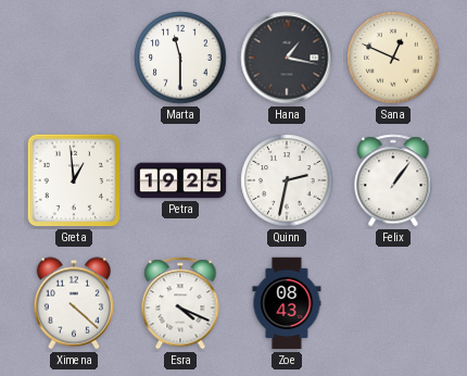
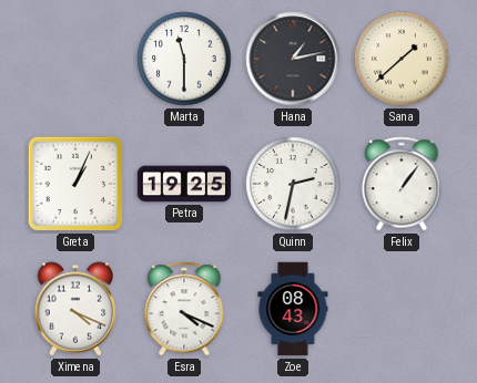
Hana: 1:17 -> 1:13
Sana: 12:49 -> 1:38
Greta: 12:59 -> 1:04
Ximena: 4:22 -> 4:19
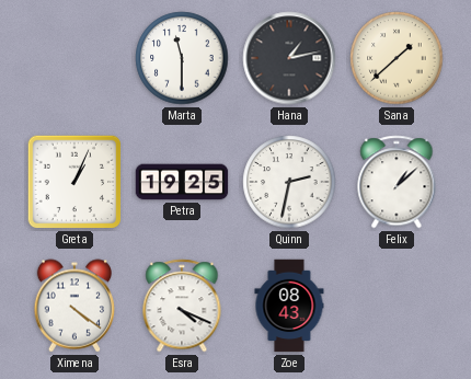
Felix: 1:06 -> 1:08
Ximena: 4:19 -> 4:21
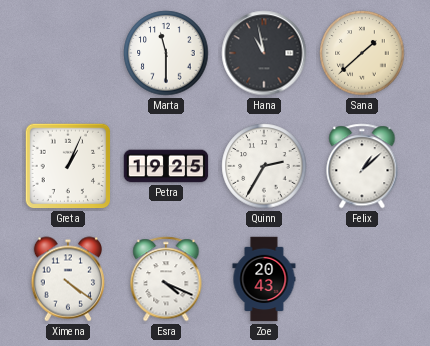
Hana: 1:13 -> 10:58
Quinn: 2:32 -> 2:35
Zoe: 08:43 -> 20:43
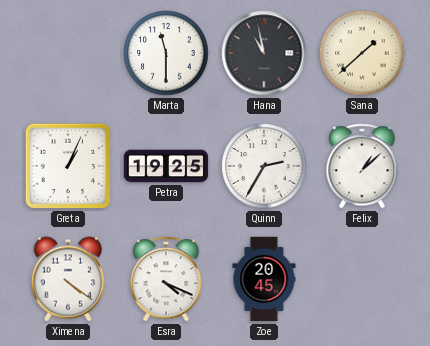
Zoe: 20:43 -> 20:45
